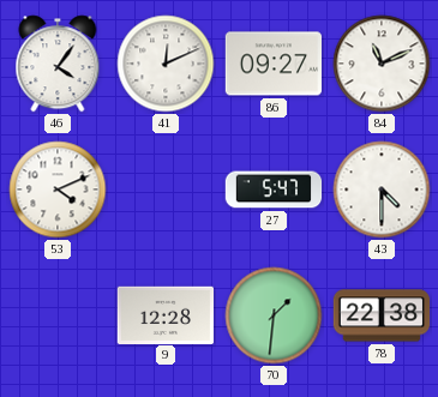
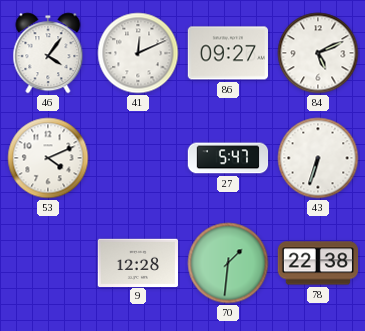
84: 11:11 -> 5:11
43: 4:30 -> 6:33
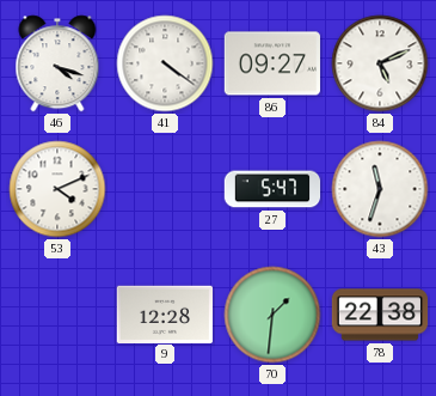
46: 4:06 -> 4:18
41: 12:11 -> 4:21
43: 6:33 -> 11:33
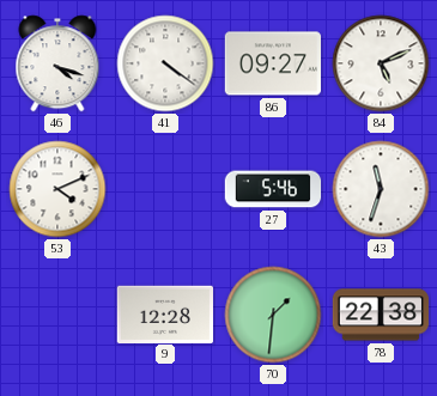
27: 5:47 -> 5:46
